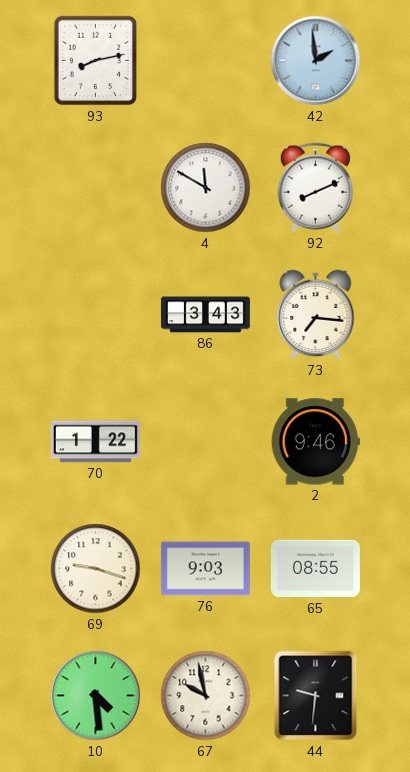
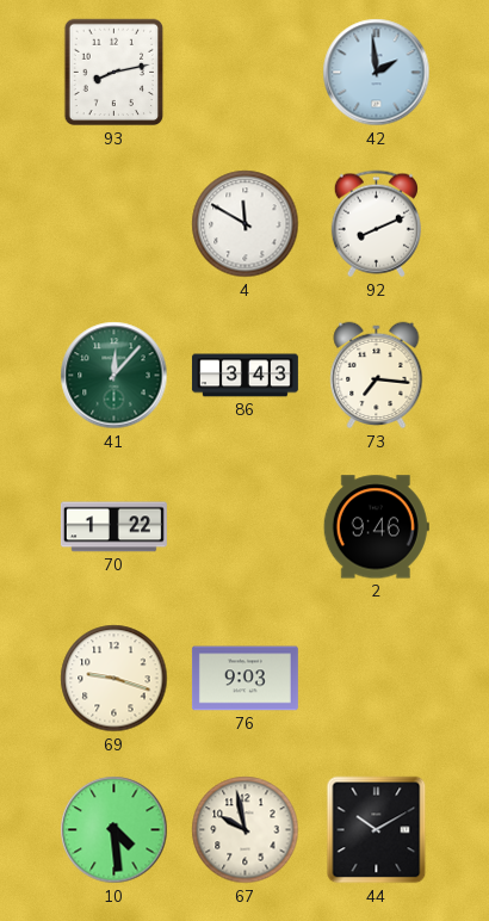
41: none -> 12:07
65: 08:55 -> none
44: 9:31 -> 10:10
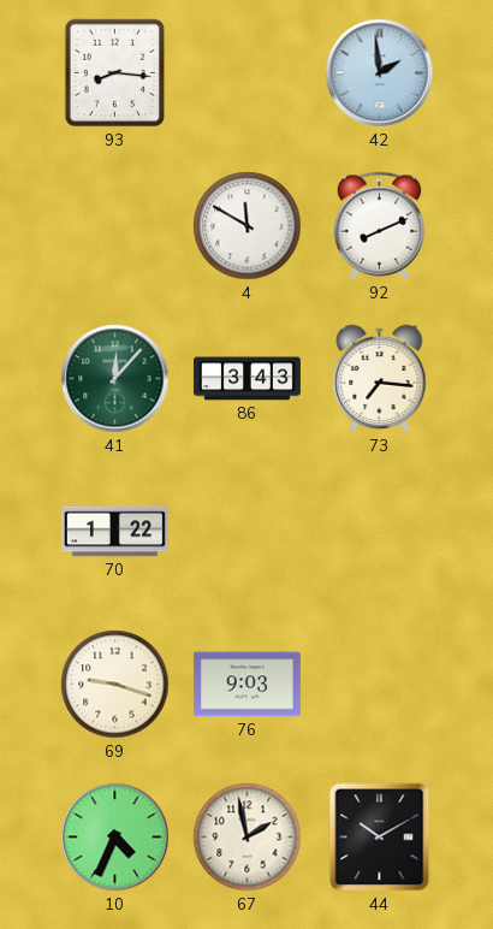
93: 8:13 -> 8:16
2: 9:46 -> none
10: 4:29 -> 4:34
67: 9:58 -> 1:58
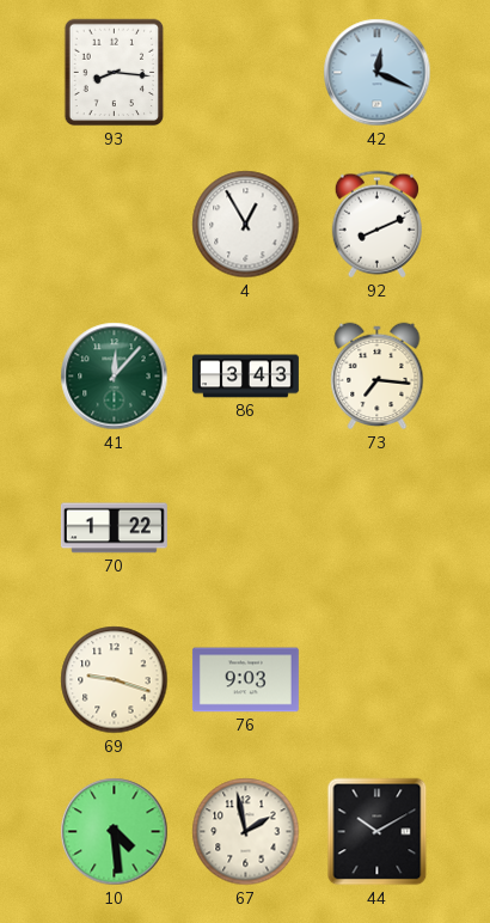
42: 1:59 -> 12:19
4: 11:50 -> 12:55
10: 4:34 -> 4:29
